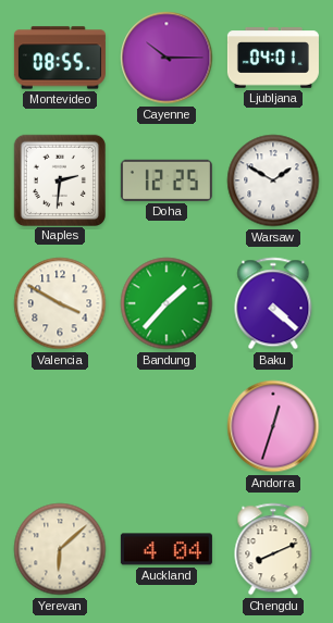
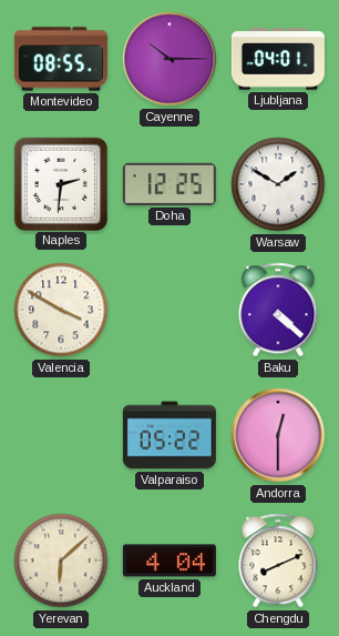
Bandung: 1:37 -> none
Valparaiso: none -> 05:22
Andorra: 12:33 -> 12:30
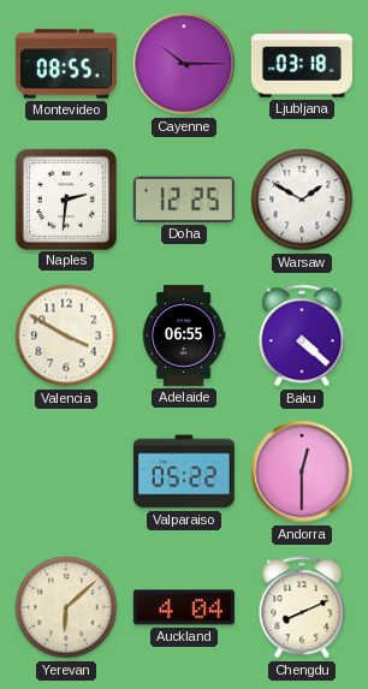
Ljubljana: 04:01 -> 03:18
Adelaide: none -> 06:55
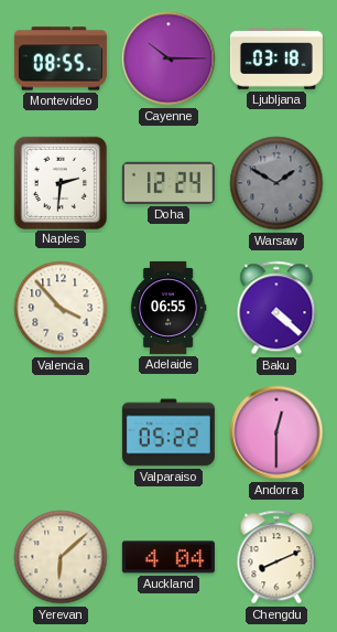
Doha: 12:25 -> 12:24
Warsaw dial: white -> grey
Valencia: 3:50 -> 3:53
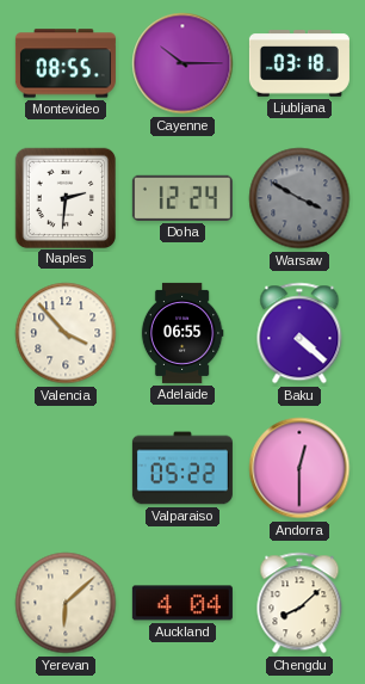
Warsaw: 1:50 -> 3:50
Chengdu: 8:11 -> 8:08
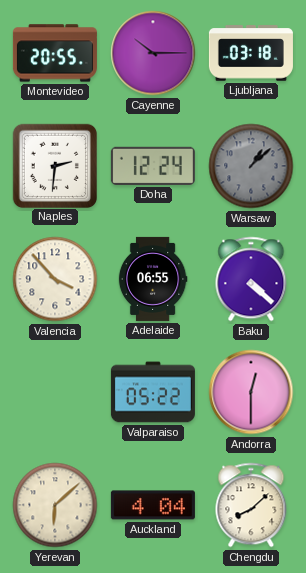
Montevideo: 08:55 -> 20:55
Warsaw: 3:50 -> 1:08
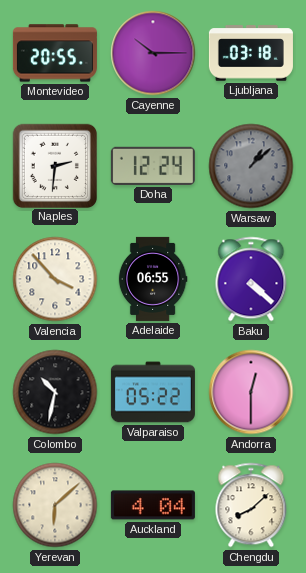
Colombo: none -> 10:32
